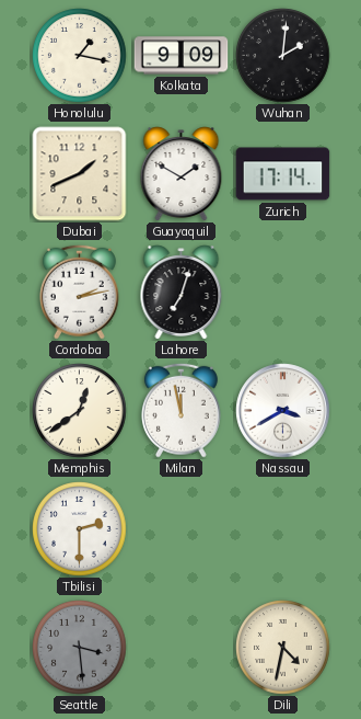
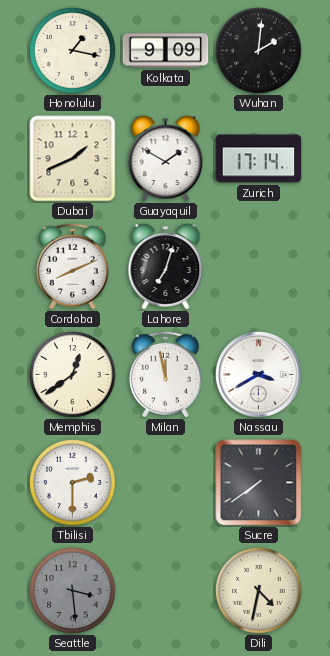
Cordoba: 2:13 -> 8:11
Sucre: none -> 7:39
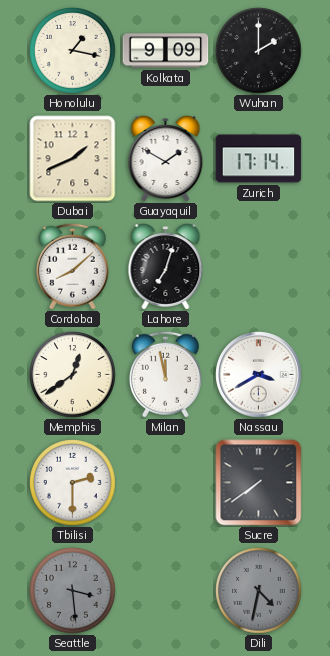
Wuhan: 2:01 -> 2:00
Cordoba: 8:11 -> 8:08
Dili dial: cream -> grey
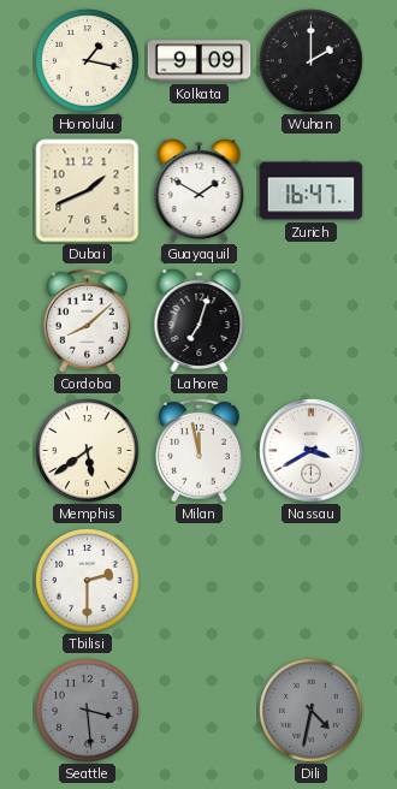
Zurich: 17:14 -> 16:47
Memphis: 12:39 -> 5:39
Sucre: 7:39 -> none
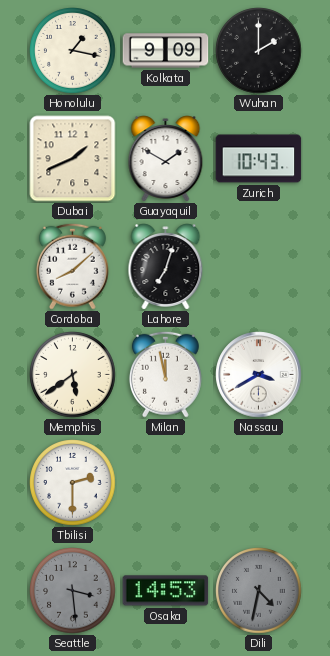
Zurich: 16:47 -> 10:43
Osaka: none -> 14:53
